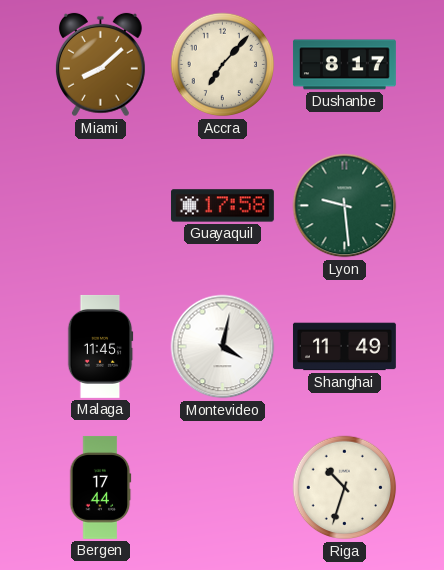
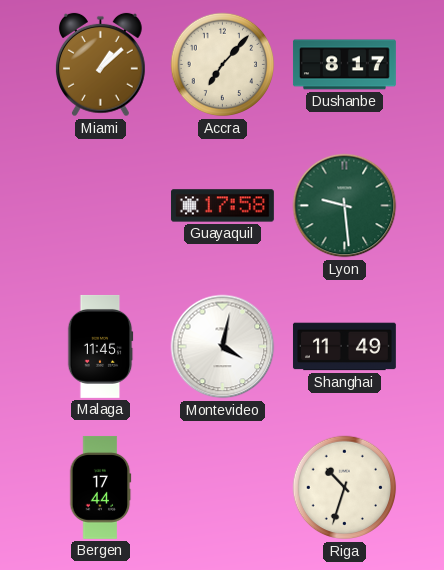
Miami: 8:08 -> 1:08
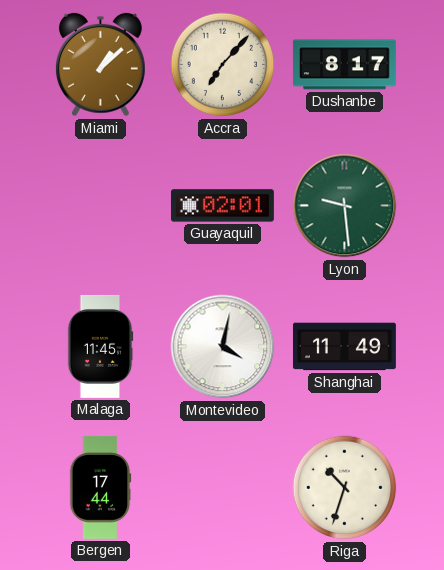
Guayaquil: 17:58 -> 02:01
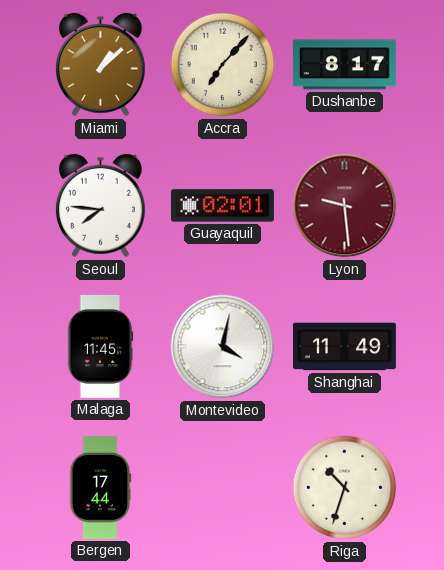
Seoul: none -> 7:46
Lyon dial: green -> burgundy
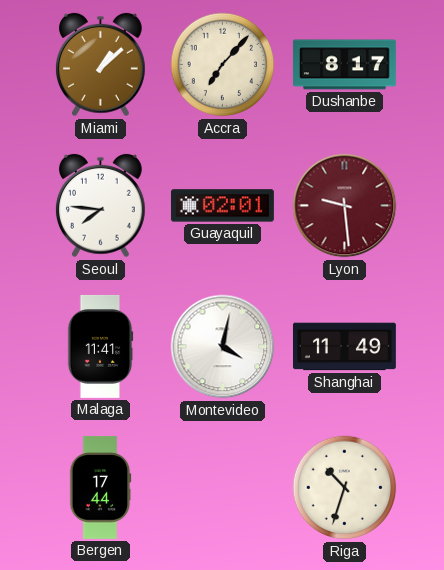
Malaga: 11:45 -> 11:41
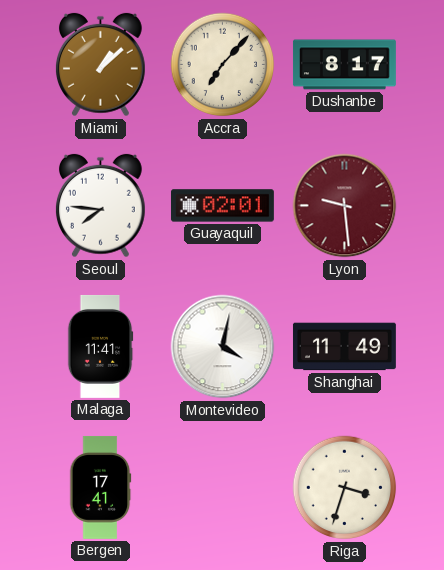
Bergen: 17:44 -> 17:41
Riga: 10:33 -> 3:33
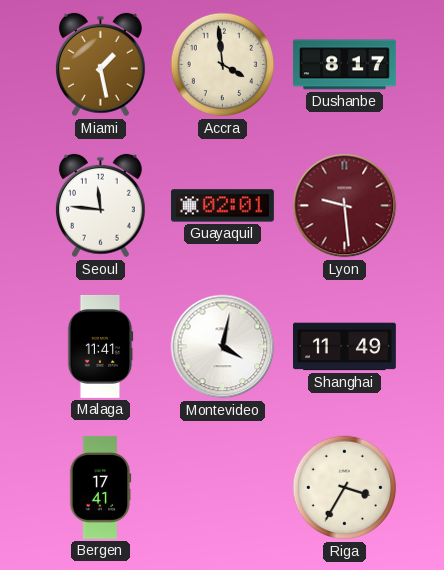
Miami: 1:08 -> 1:28
Accra: 7:07 -> 3:59
Seoul: 7:46 -> 11:46
Riga: 3:33 -> 3:35
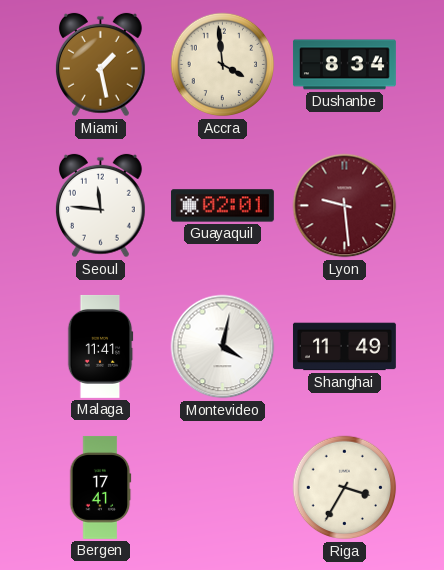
Dushanbe: 8:17 -> 8:34
